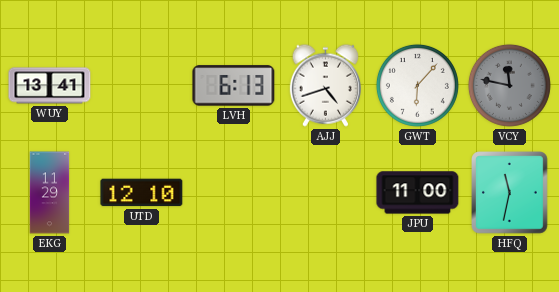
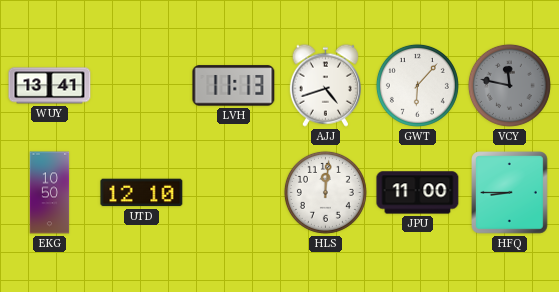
LVH: 6:13 -> 11:13
EKG: 11:29 -> 10:50
HLS: none -> 12:01
HFQ: 11:32 -> 8:45
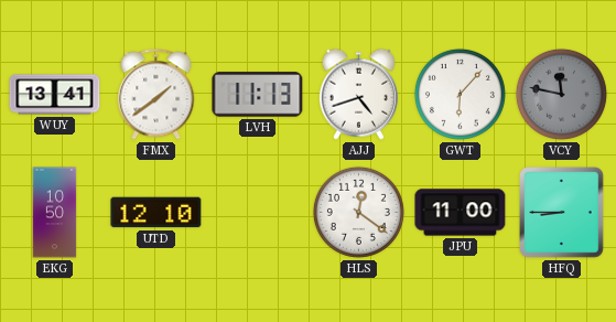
FMX: none -> 1:39
HLS: 12:01 -> 12:21
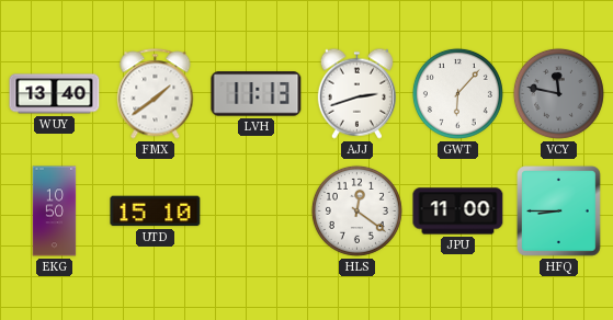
WUY: 13:41 -> 13:40
AJJ: 4:42 -> 2:42
UTD: 12:10 -> 15:10
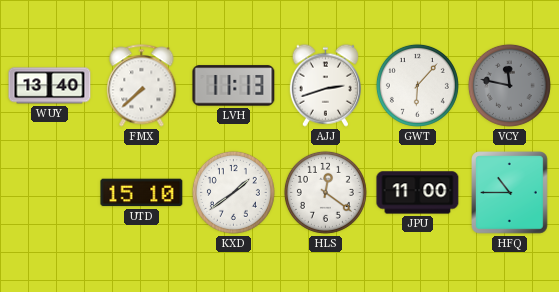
FMX: 1:39 -> 7:38
EKG: 10:50 -> none
KXD: none -> 1:39
HFQ: 8:45 -> 10:45
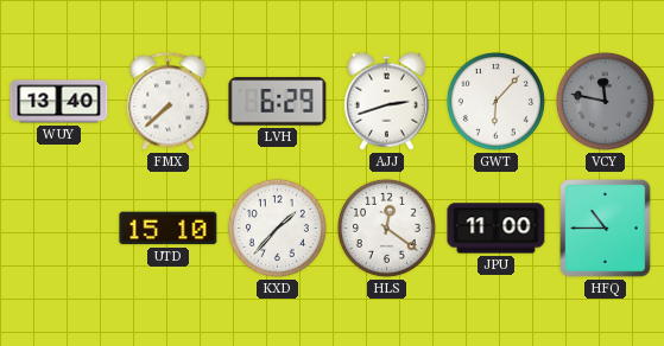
LVH: 11:13 -> 6:29
KXD: 1:39 -> 1:37
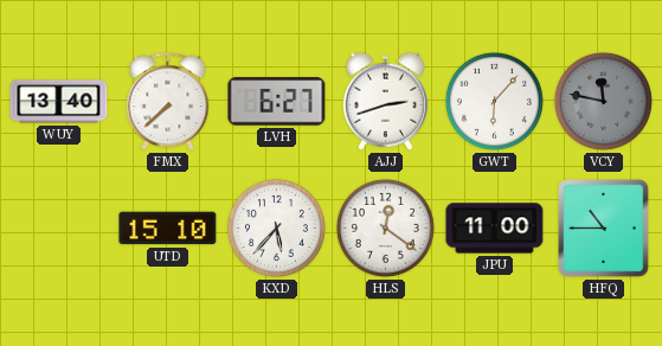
LVH: 6:29 -> 6:27
KXD: 1:37 -> 5:37
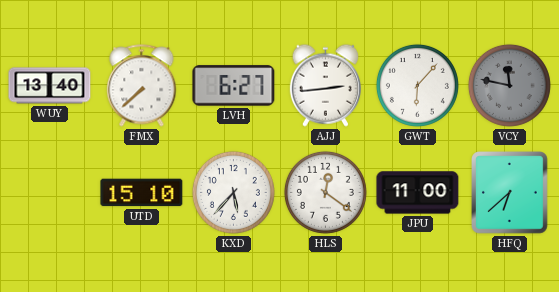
AJJ: 2:42 -> 2:44
HFQ: 10:45 -> 6:38
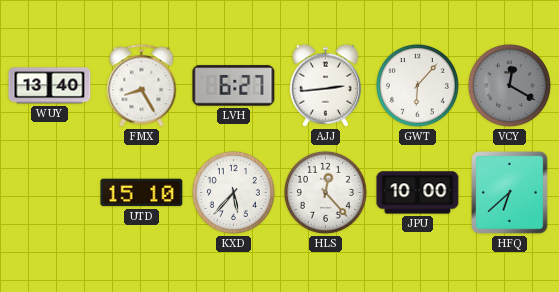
FMX: 7:38 -> 8:25
VCY: 11:47 -> 12:20
HLS: 12:21 -> 12:23
JPU: 11:00 -> 10:00
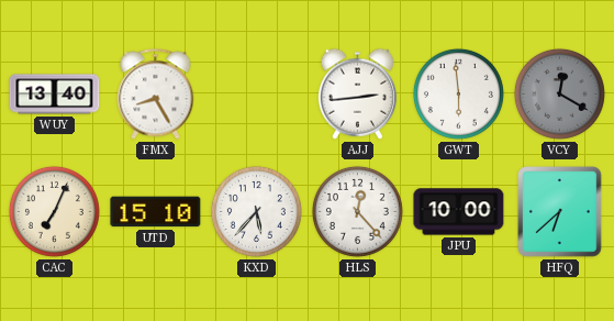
LVH: 6:27 -> none
GWT: 6:07 -> 5:59
CAC: none -> 7:04
